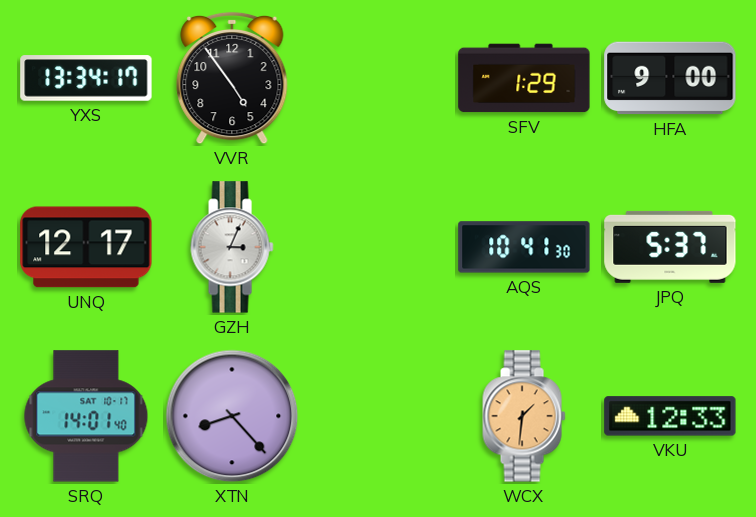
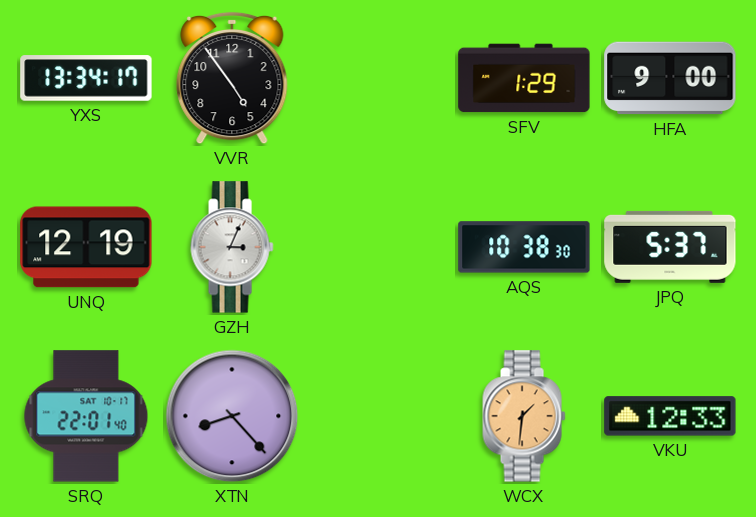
UNQ: 12:17 -> 12:19
AQS: 10:41 -> 10:38
SRQ: 14:01 -> 22:01
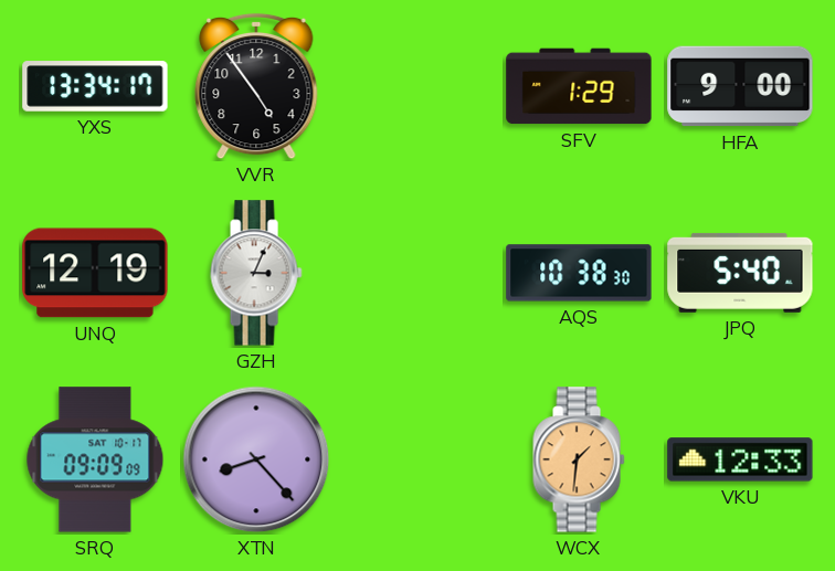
JPQ: 5:37 -> 5:40
SRQ: 22:01 -> 09:09
